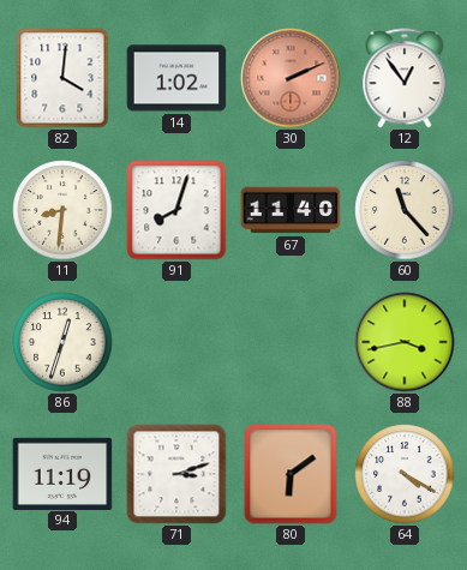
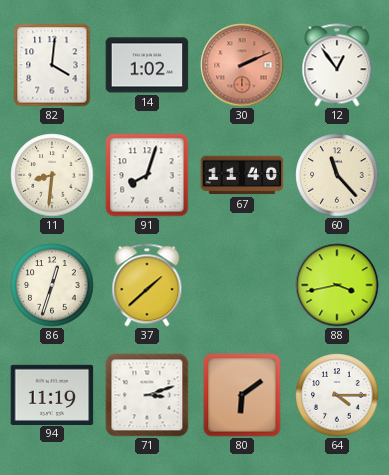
37: none -> 1:38
64: 4:20 -> 4:15
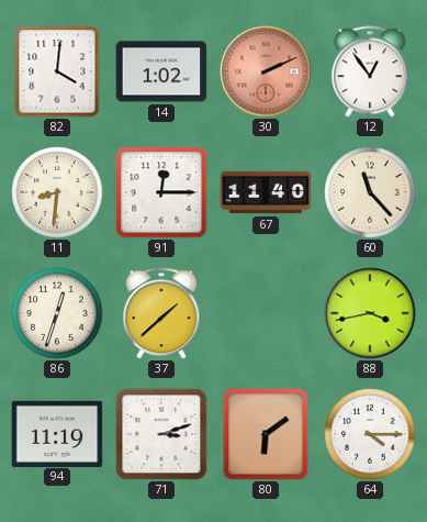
91: 8:03 -> 12:15
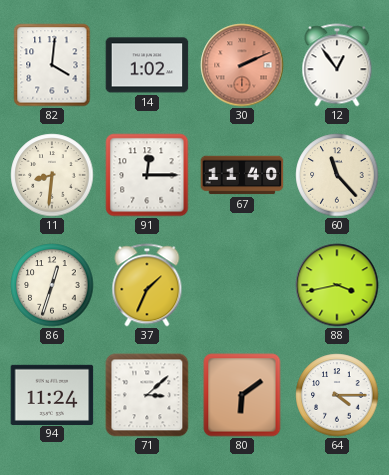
37: 1:38 -> 1:34
94: 11:19 -> 11:24
71: 3:12 -> 3:08
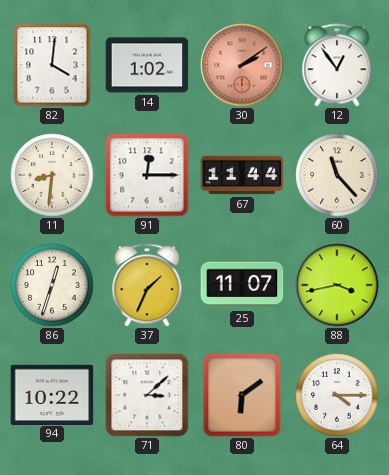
30: 2:11 -> 2:09
67: 11:40 -> 11:44
25: none -> 11:07
94: 11:24 -> 10:22
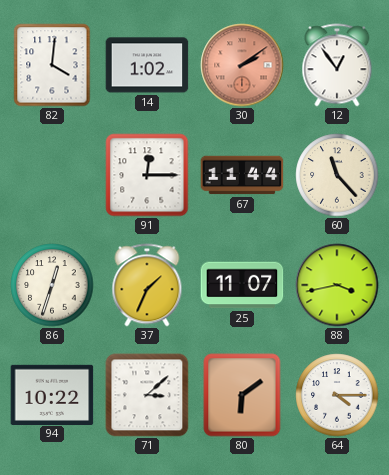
11: 8:31 -> none
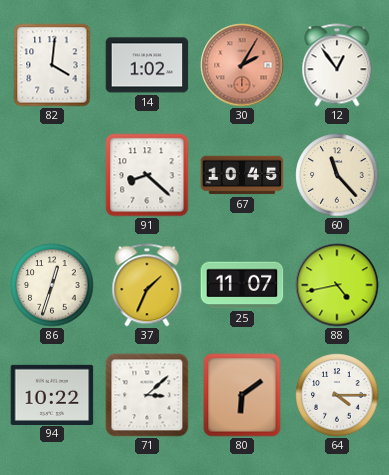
30: 2:09 -> 2:05
91: 12:15 -> 8:22
67: 11:44 -> 10:45
88: 3:43 -> 4:43
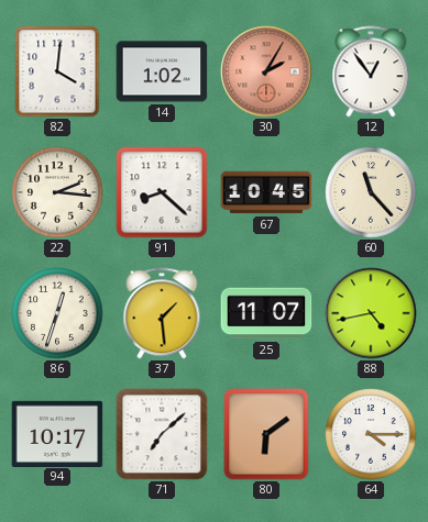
22: none -> 2:16
37: 1:34 -> 1:29
94: 10:22 -> 10:17
71: 3:08 -> 7:08
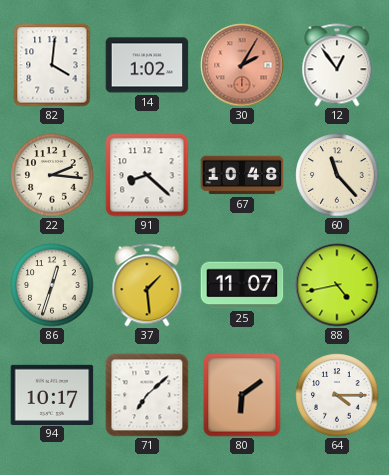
67: 10:45 -> 10:48
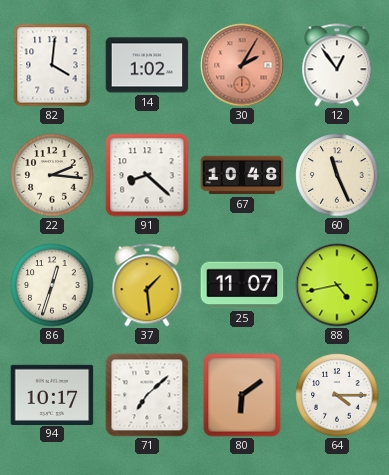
60: 11:23 -> 11:26
